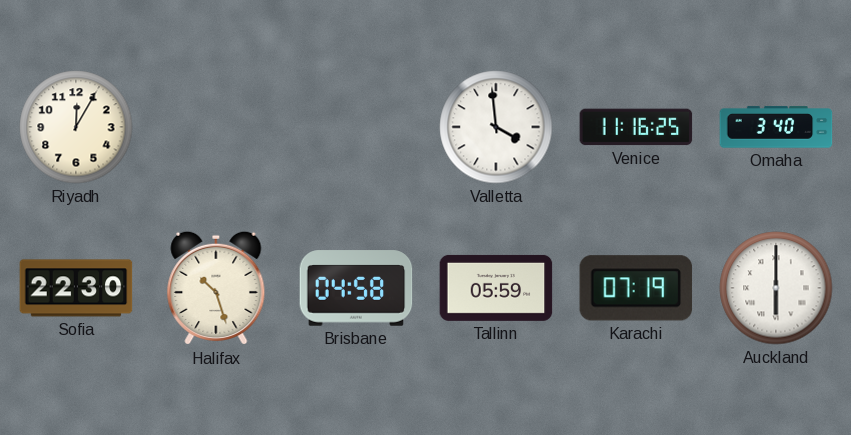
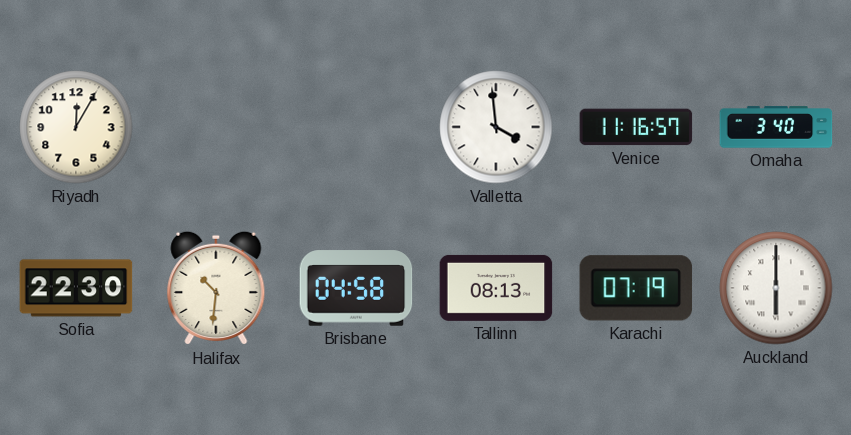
Venice: 11:16:25 -> 11:16:57
Halifax: 10:27 -> 10:31
Tallinn: 05:59 -> 08:13
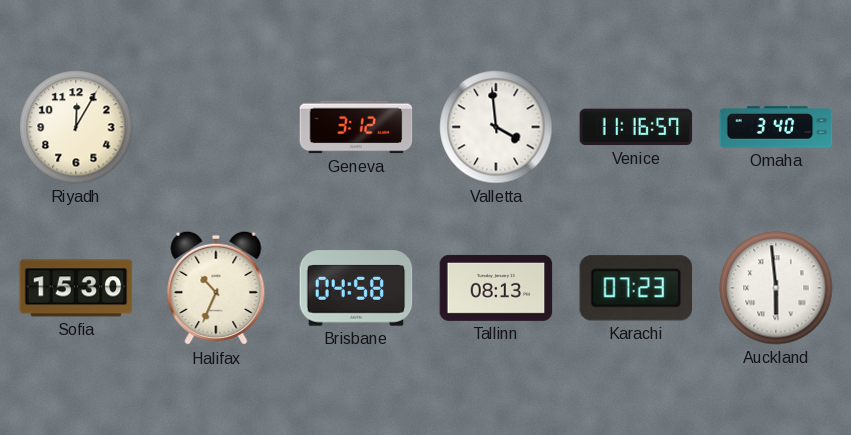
Geneva: none -> 3:12
Sofia: 22:30 -> 15:30
Halifax: 10:31 -> 10:34
Karachi: 07:19 -> 07:23
Auckland: 6:00 -> 5:59
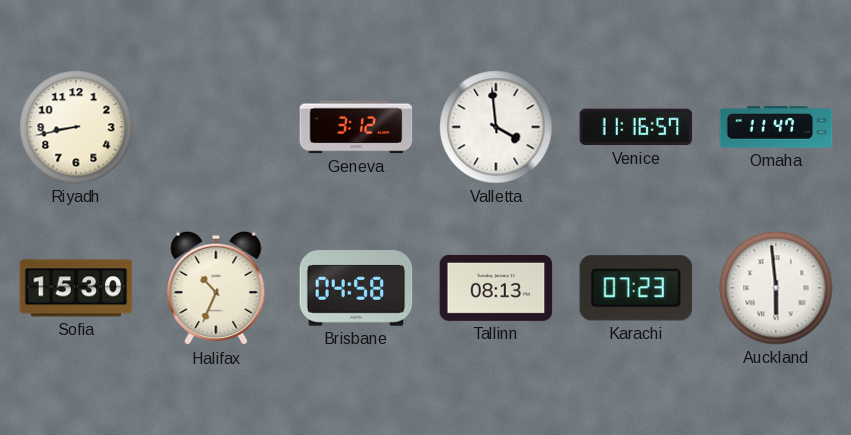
Riyadh: 12:05 -> 8:43
Omaha: 3:40 -> 11:47
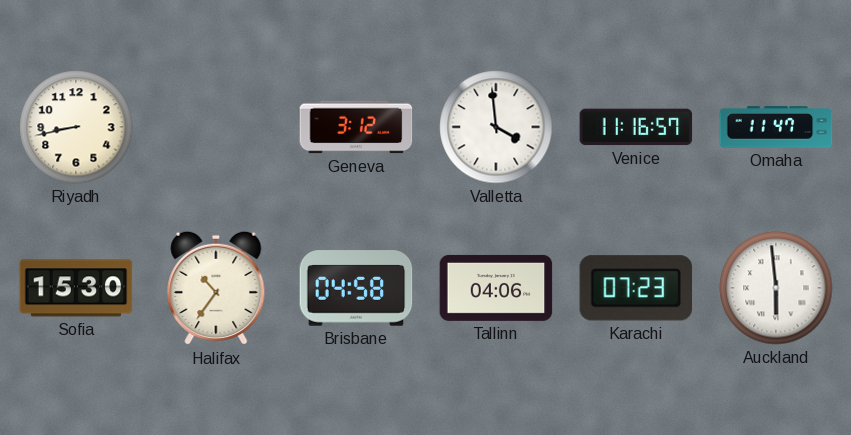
Halifax: 10:34 -> 10:36
Tallinn: 08:13 -> 04:06
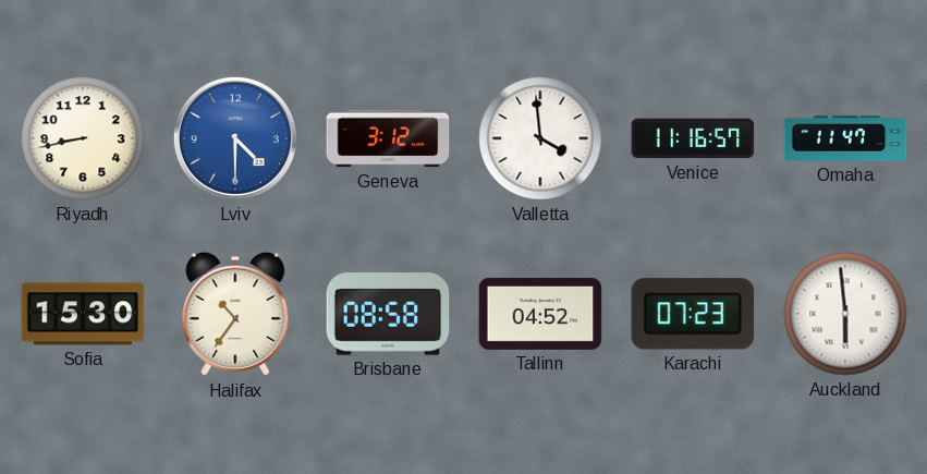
Lviv: none -> 4:30
Brisbane: 04:58 -> 08:58
Tallinn: 04:06 -> 04:52
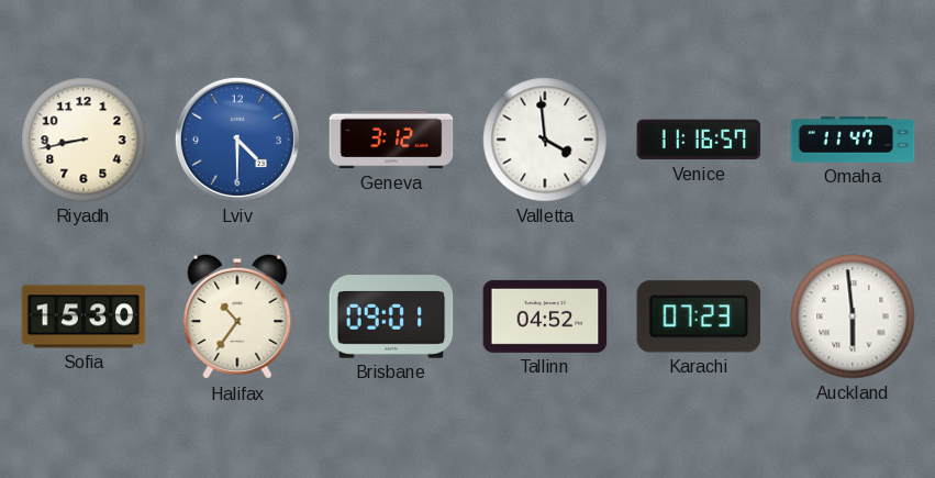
Brisbane: 08:58 -> 09:01
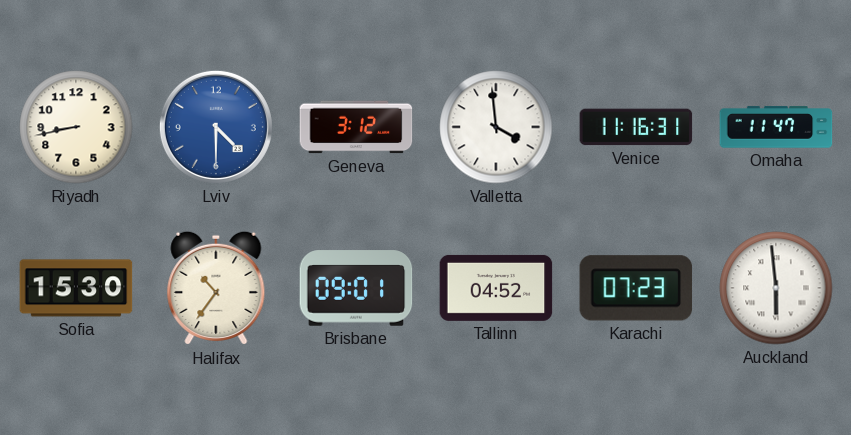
Venice: 11:16:57 -> 11:16:31
